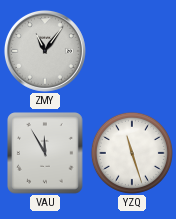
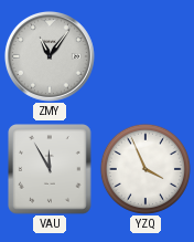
YZQ: 11:27 -> 3:56
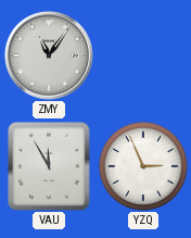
YZQ: 3:56 -> 2:56
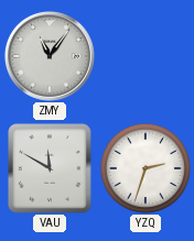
VAU: 11:55 -> 11:50
YZQ: 2:56 -> 2:33
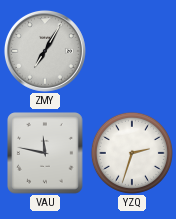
ZMY: 11:06 -> 7:05
VAU: 11:50 -> 11:47
